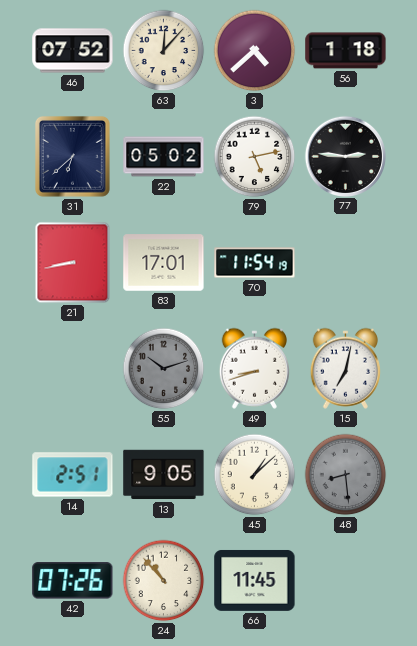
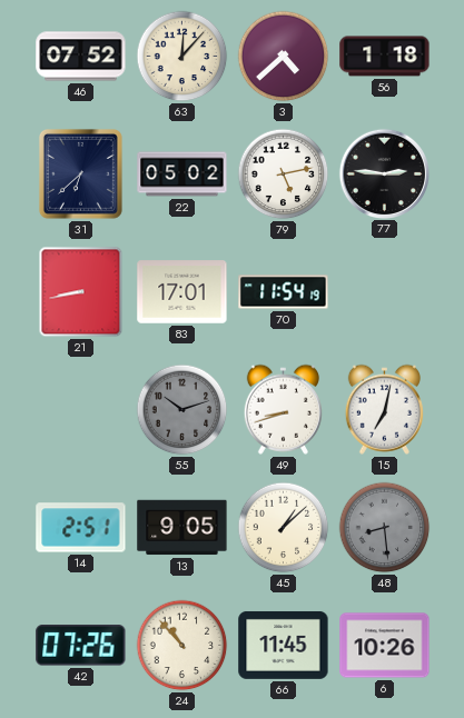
6: none -> 10:26
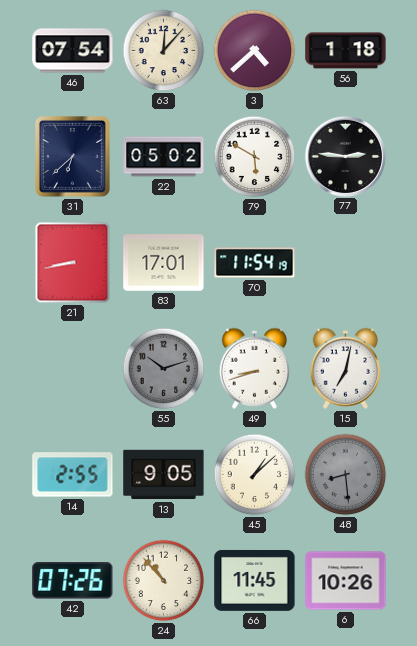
46: 07:52 -> 07:54
79: 5:13 -> 5:50
14: 2:51 -> 2:55
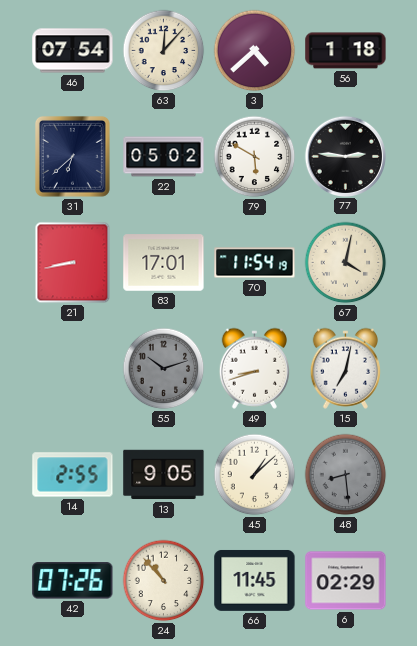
67: none -> 4:02
6: 10:26 -> 02:29
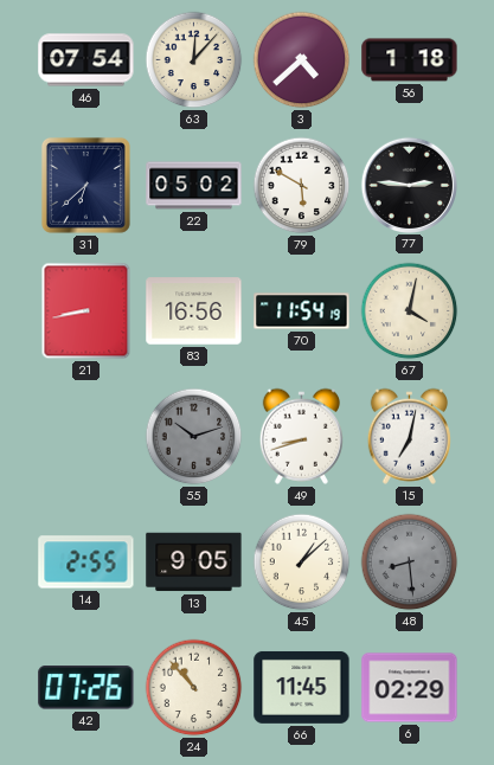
83: 17:01 -> 16:56
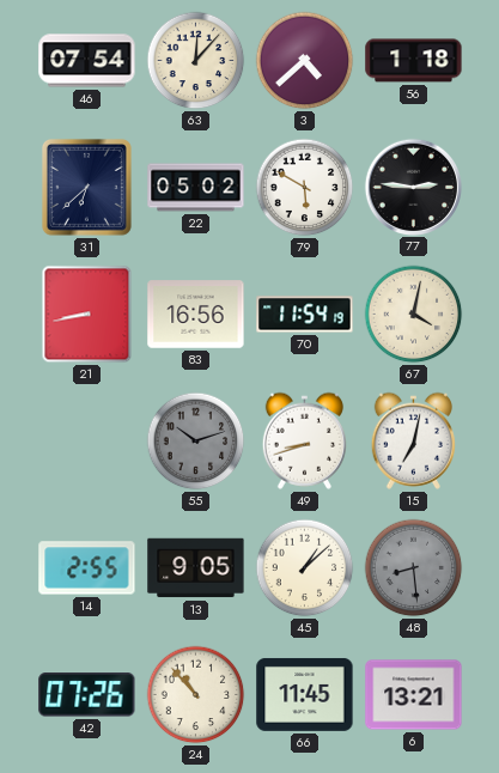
6: 02:29 -> 13:21
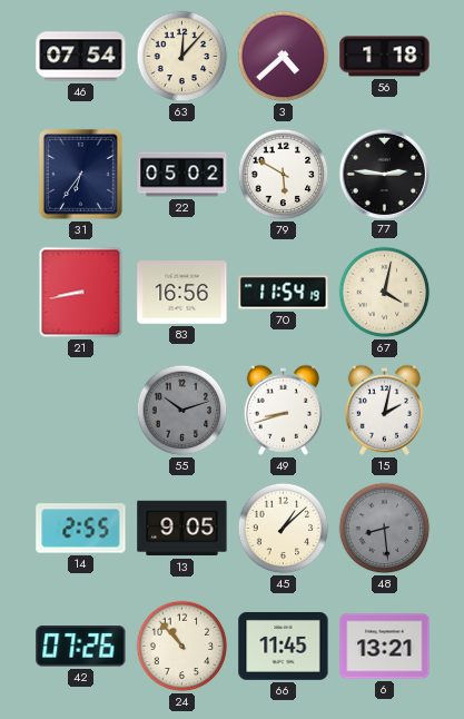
31: 6:38 -> 6:36
15: 7:02 -> 2:02
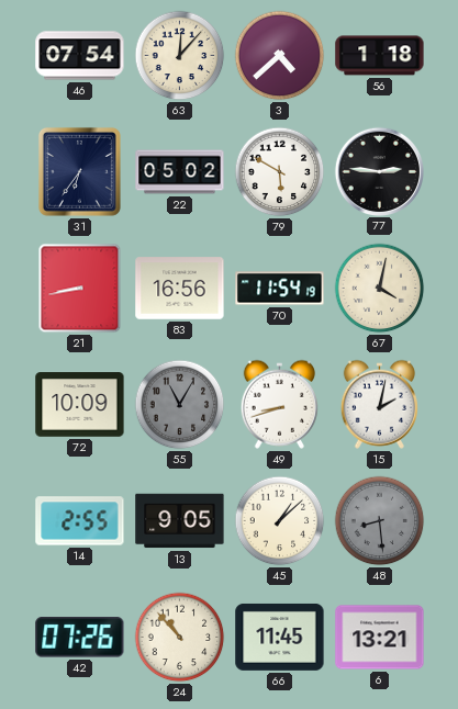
72: none -> 10:09
55: 10:12 -> 11:05
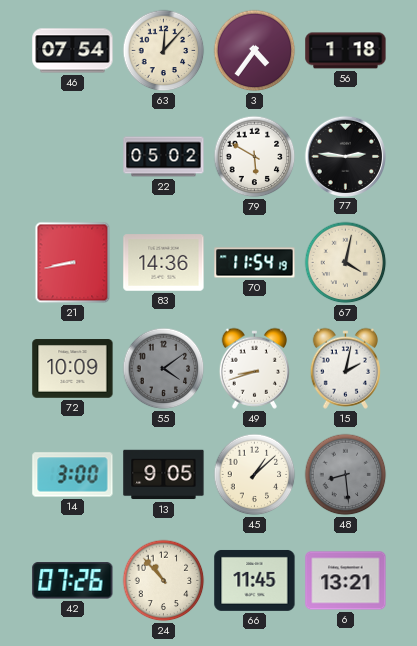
3: 4:38 -> 4:36
31: 6:36 -> none
83: 16:56 -> 14:36
55: 11:05 -> 4:09
14: 2:55 -> 3:00
